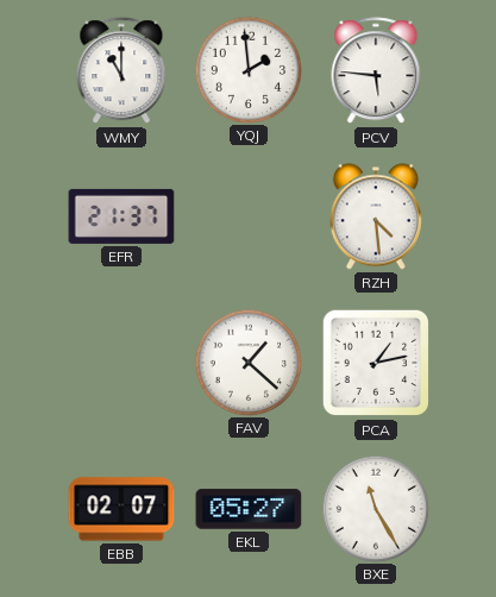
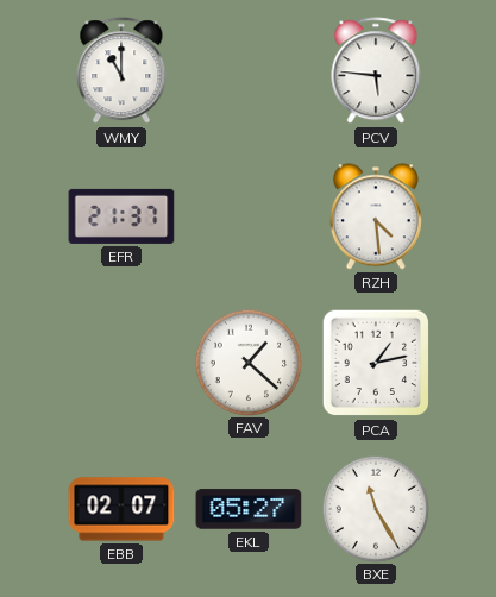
YQJ: 1:59 -> none
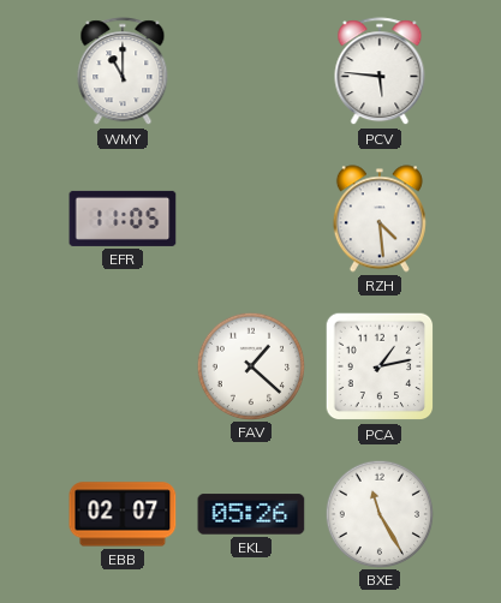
EFR: 21:37 -> 11:05
EKL: 05:27 -> 05:26
